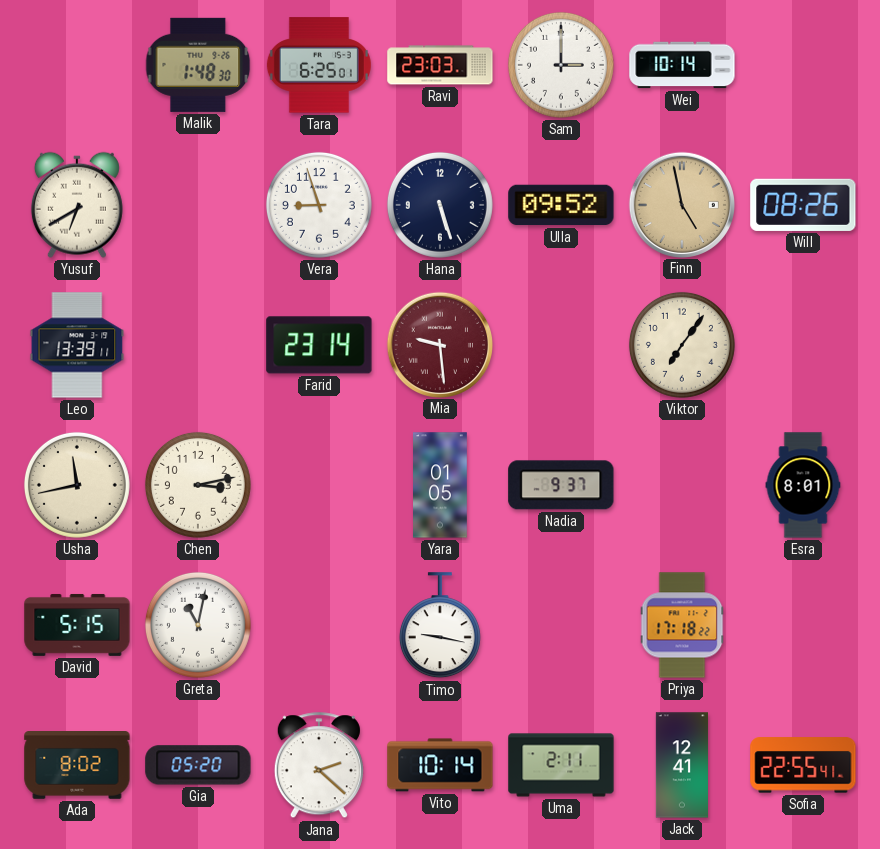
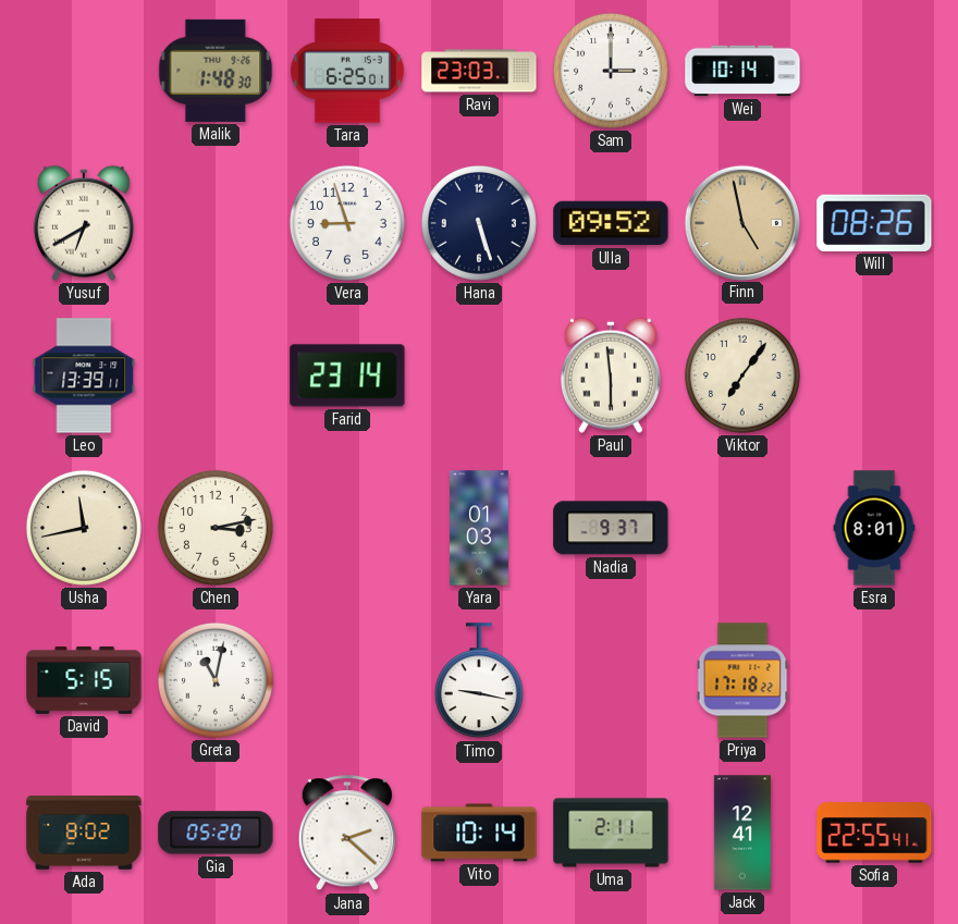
Mia: 9:29 -> none
Paul: none -> 5:59
Yara: 01:05 -> 01:03
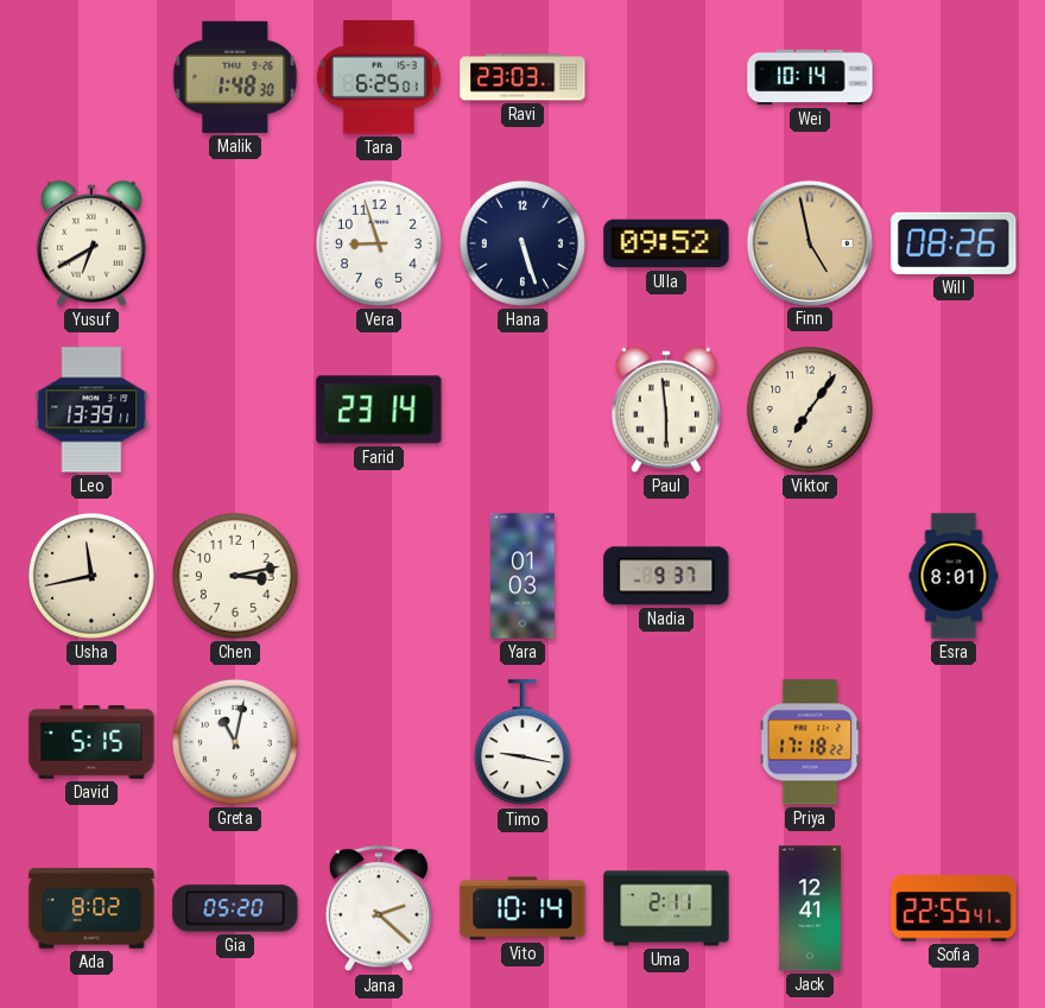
Sam: 3:00 -> none
